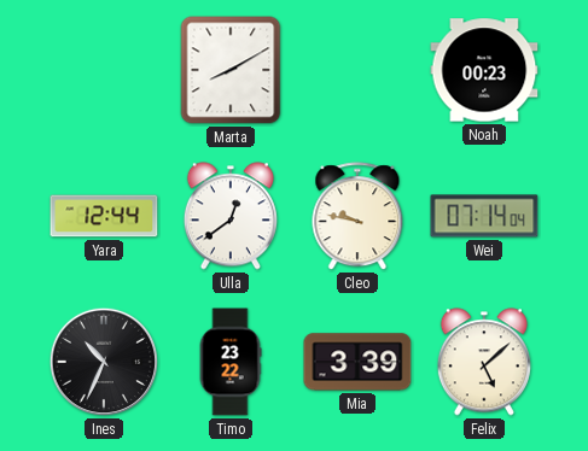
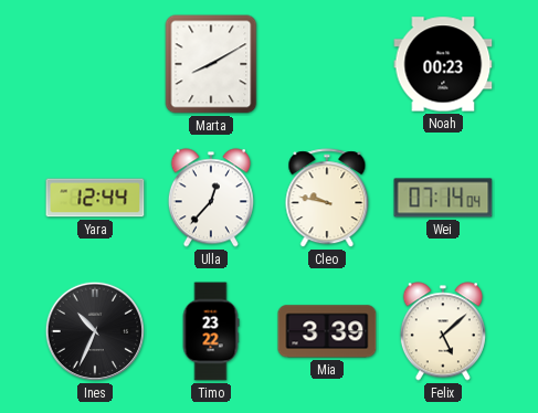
Ulla: 12:39 -> 12:37
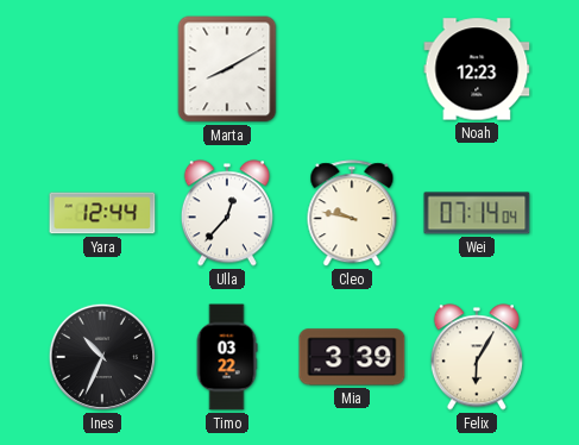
Noah: 00:23 -> 12:23
Timo: 23:22 -> 03:22
Felix: 5:08 -> 6:05
